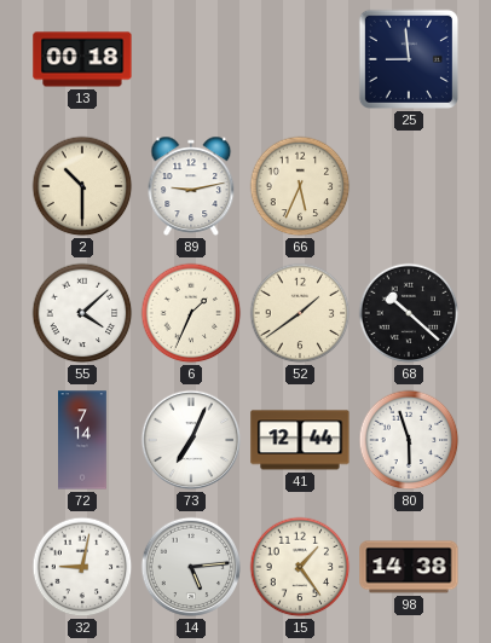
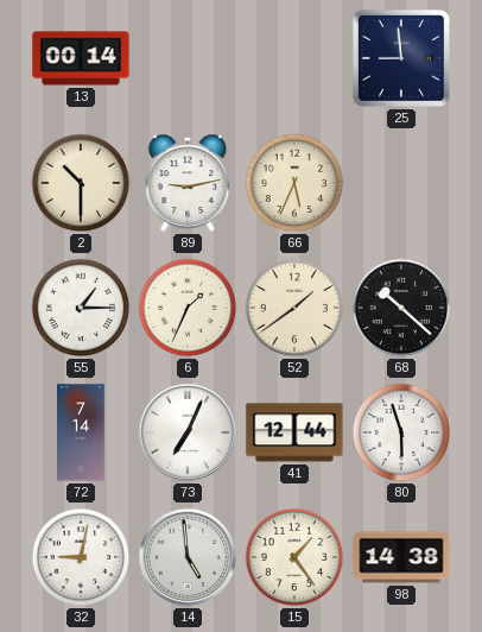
13: 00:18 -> 00:14
55: 4:08 -> 1:15
14: 5:14 -> 4:59
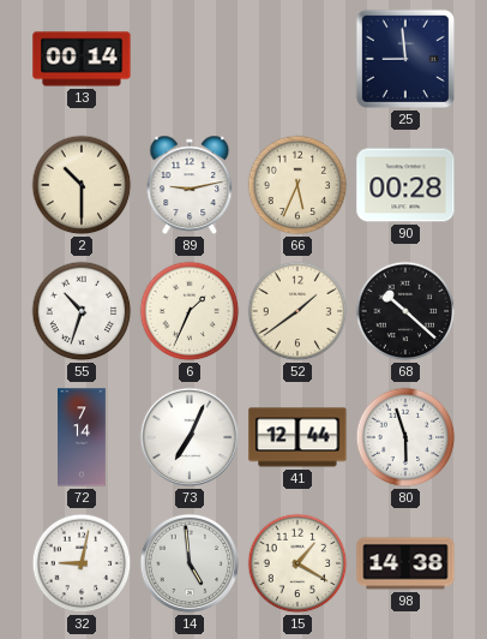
90: none -> 00:28
55: 1:15 -> 10:33
15: 1:24 -> 1:20
